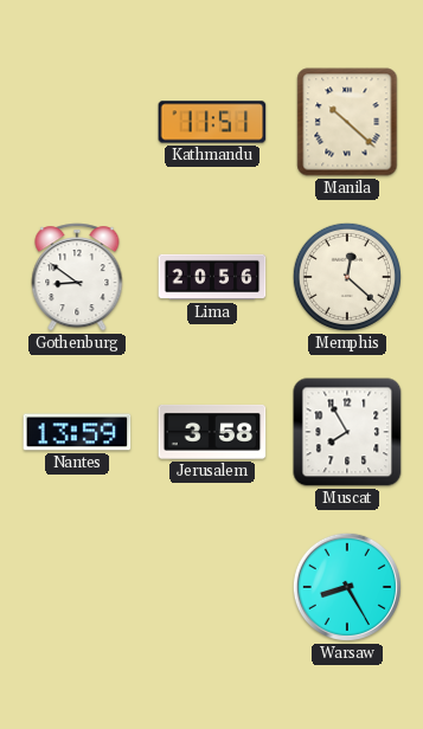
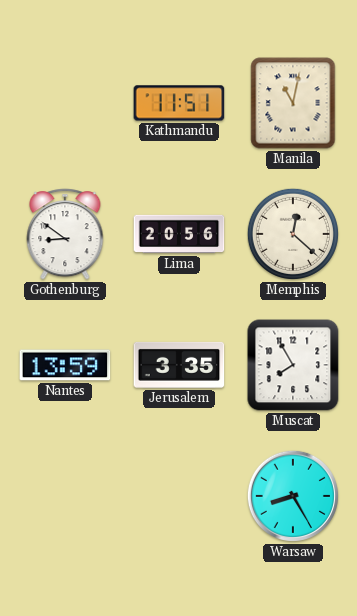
Manila: 10:22 -> 11:02
Jerusalem: 3:58 -> 3:35
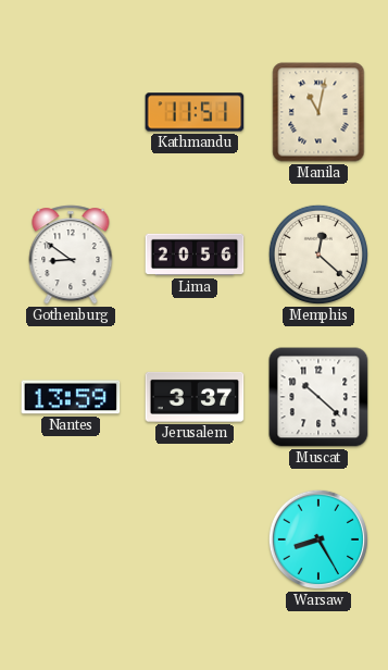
Jerusalem: 3:35 -> 3:37
Muscat: 7:55 -> 10:22
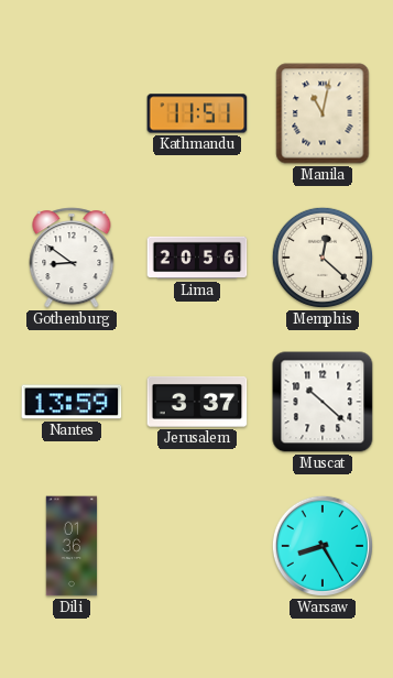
Dili: none -> 01:36
